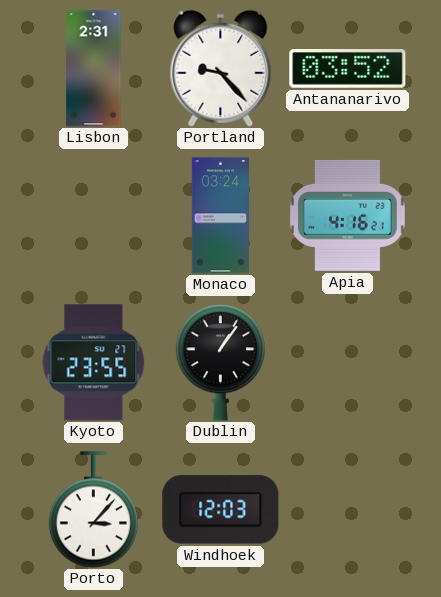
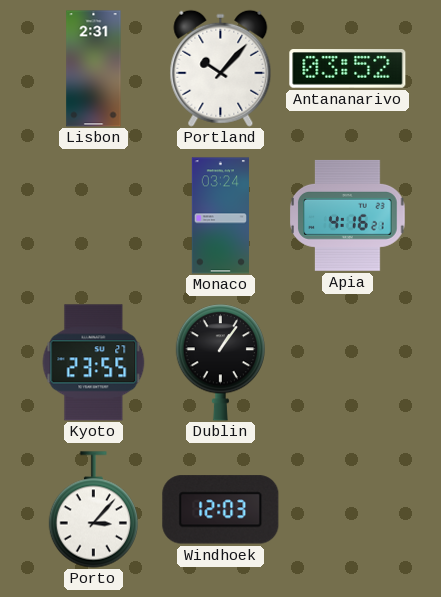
Portland: 9:23 -> 10:07
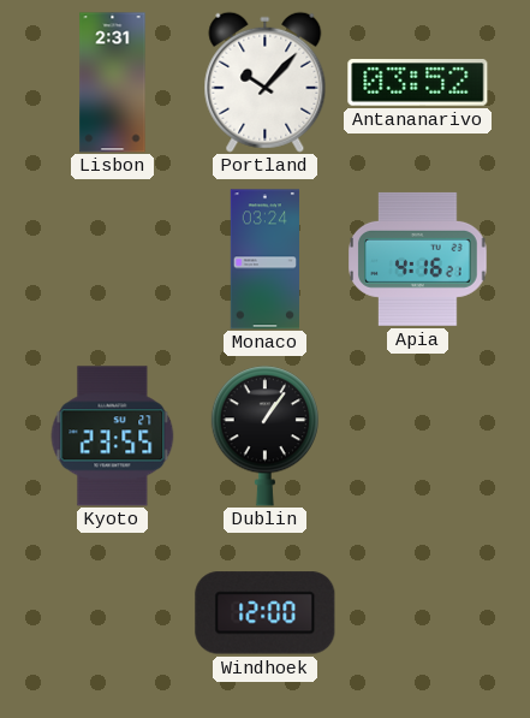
Porto: 3:07 -> none
Windhoek: 12:03 -> 12:00
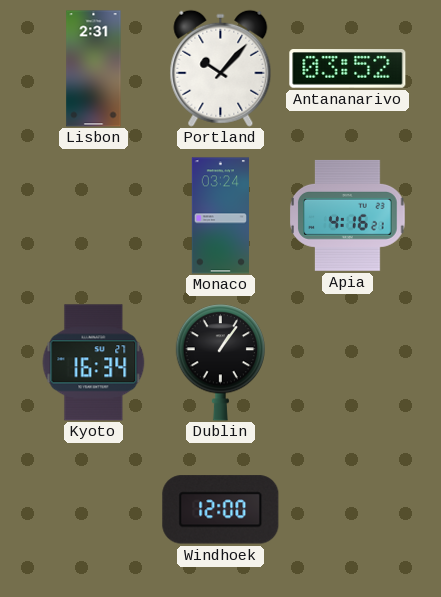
Kyoto: 23:55 -> 16:34
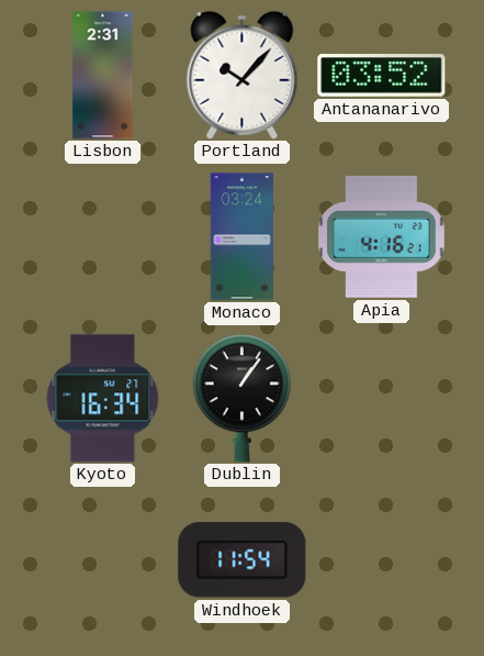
Windhoek: 12:00 -> 11:54
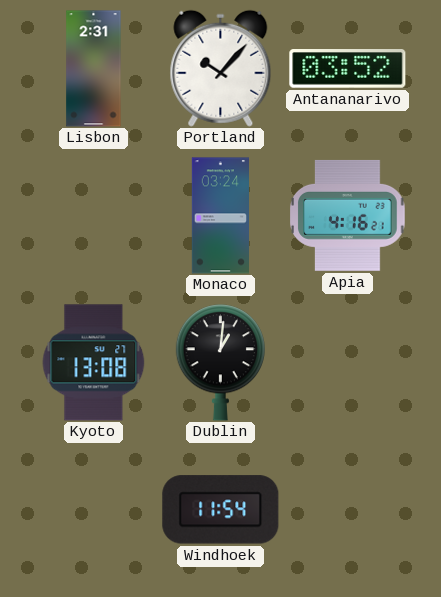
Kyoto: 16:34 -> 13:08
Dublin: 1:06 -> 1:01
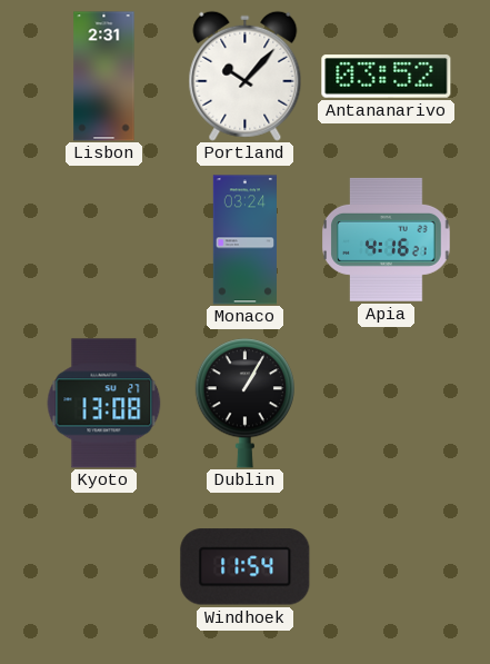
Dublin: 1:01 -> 1:05
